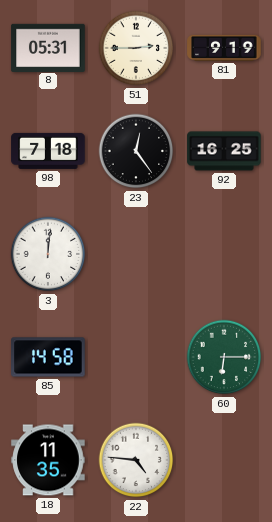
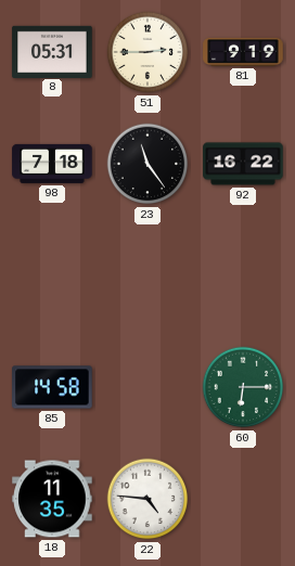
23: 12:24 -> 11:24
92: 16:25 -> 16:22
3: 12:01 -> none
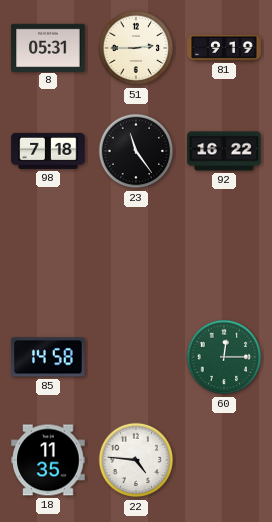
60: 6:15 -> 12:15
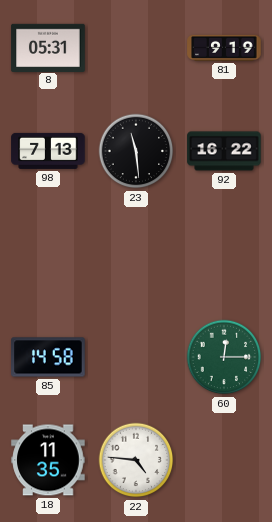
51: 2:45 -> none
98: 7:18 -> 7:13
23: 11:24 -> 11:29
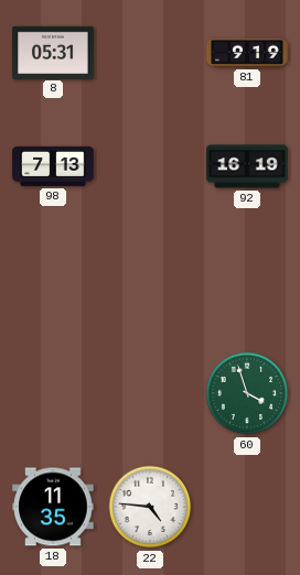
23: 11:29 -> none
92: 16:22 -> 16:19
85: 14:58 -> none
60: 12:15 -> 3:57
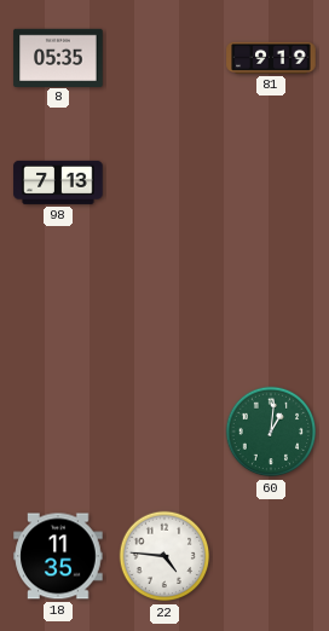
8: 05:31 -> 05:35
92: 16:19 -> none
60: 3:57 -> 1:01
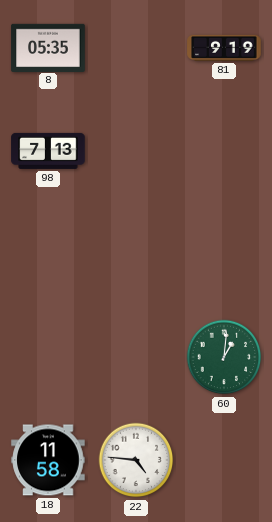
18: 11:35 -> 11:58
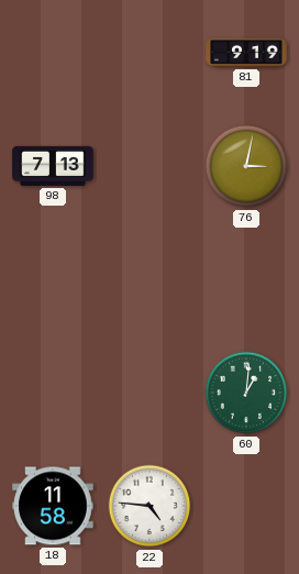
8: 05:35 -> none
76: none -> 3:02
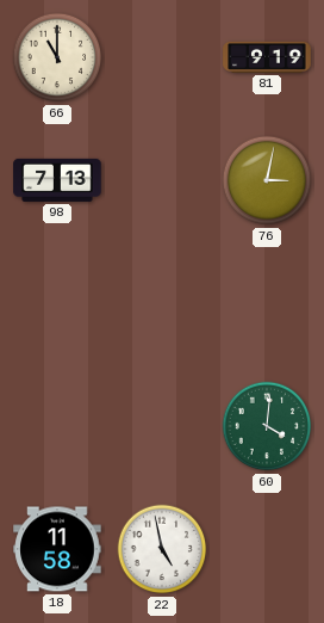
66: none -> 11:00
60: 1:01 -> 4:01
22: 4:46 -> 4:58
